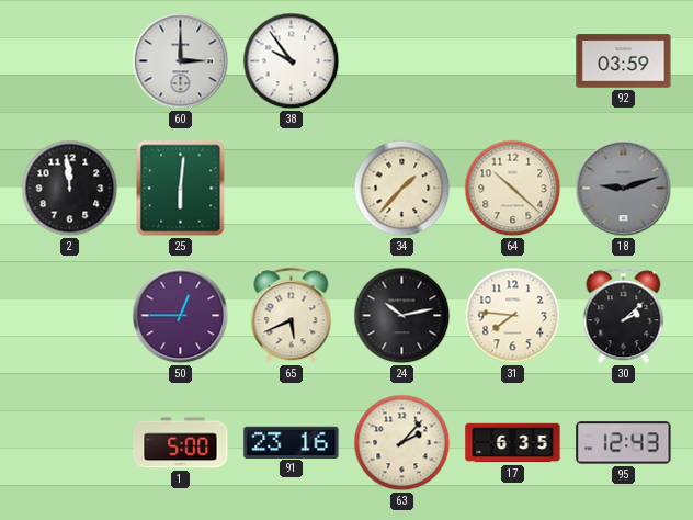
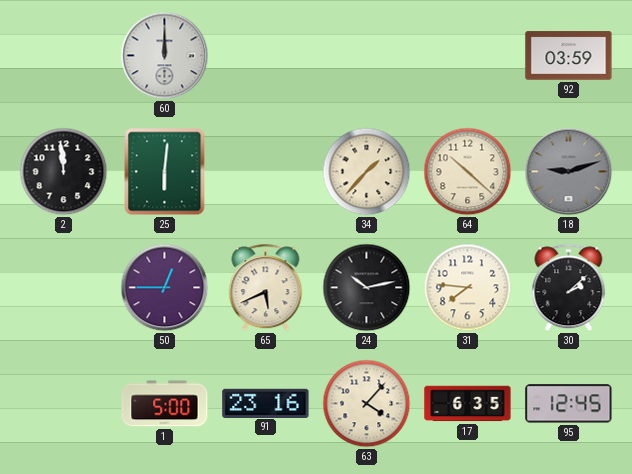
60: 3:00 -> 12:00
38: 9:54 -> none
63: 2:07 -> 4:07
95: 12:43 -> 12:45
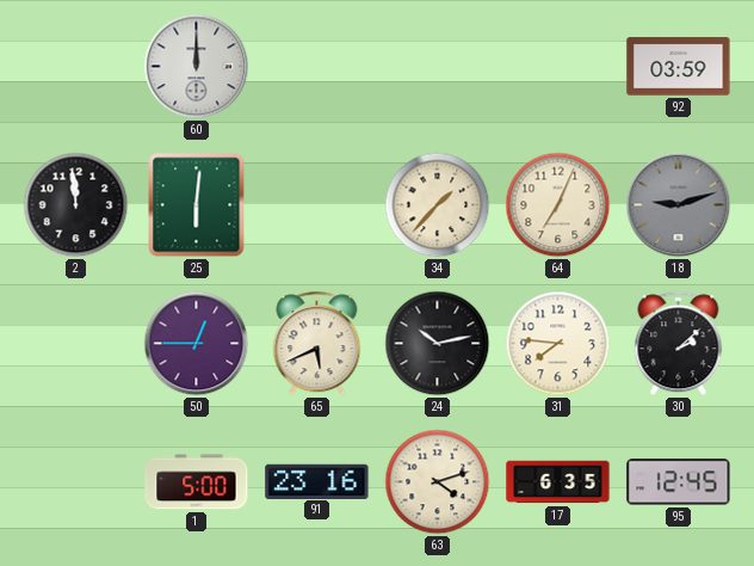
64: 10:22 -> 7:04
63: 4:07 -> 4:12
